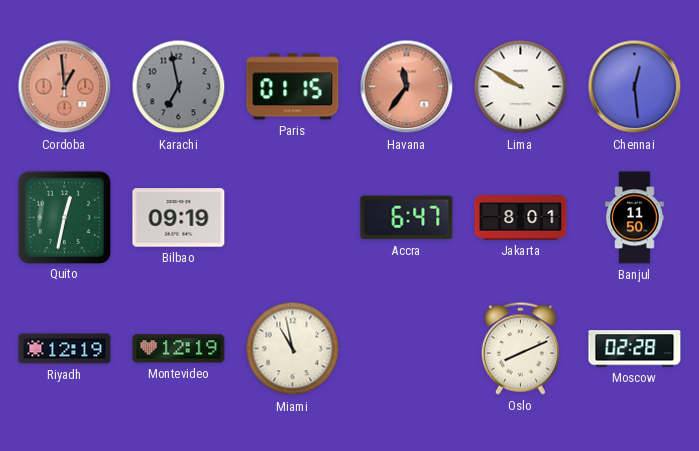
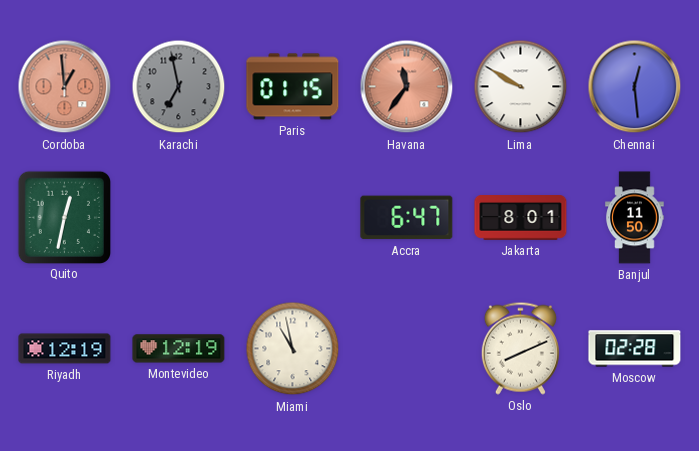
Bilbao: 09:19 -> none
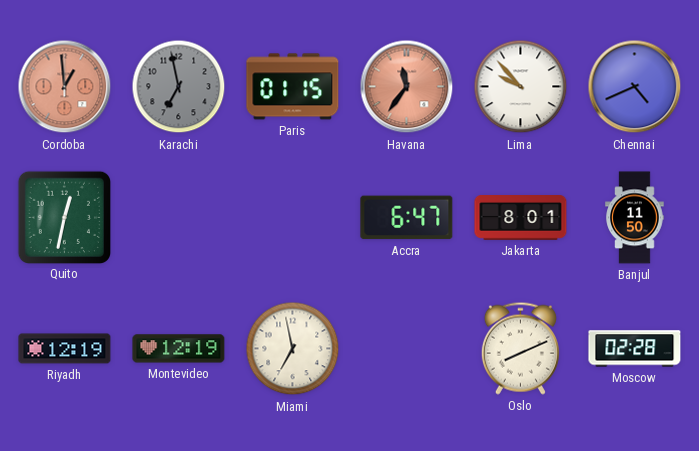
Lima: 9:50 -> 9:53
Chennai: 12:29 -> 4:41
Miami: 10:58 -> 6:58
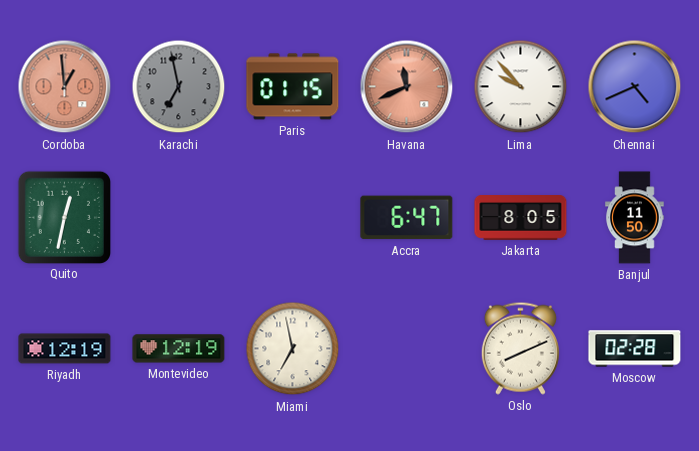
Havana: 11:36 -> 11:41
Jakarta: 8:01 -> 8:05
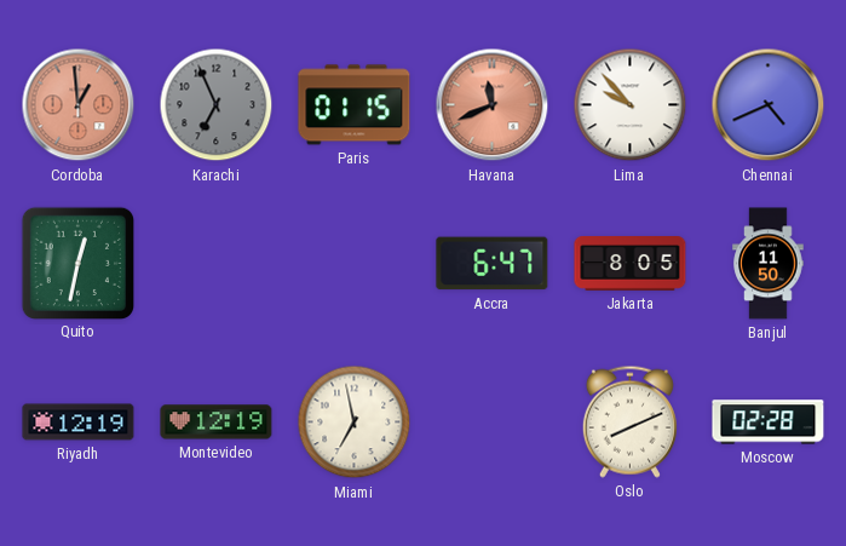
Karachi: 6:58 -> 6:56
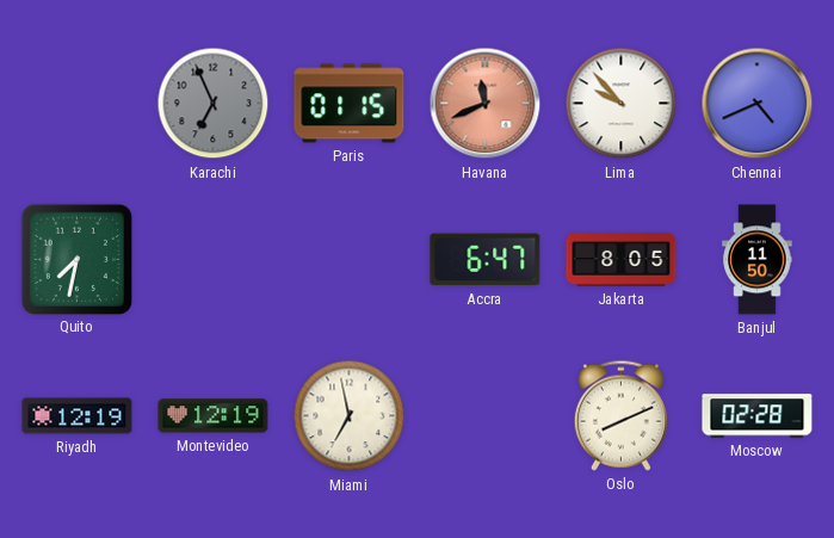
Cordoba: 12:59 -> none
Quito: 12:32 -> 7:32
